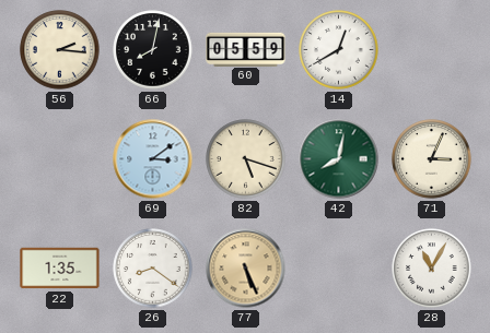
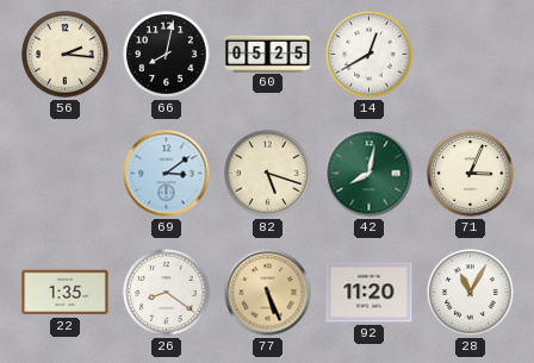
60: 05:59 -> 05:25
92: none -> 11:20
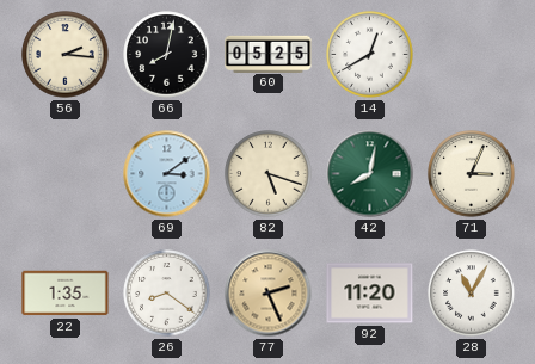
77: 5:26 -> 2:26
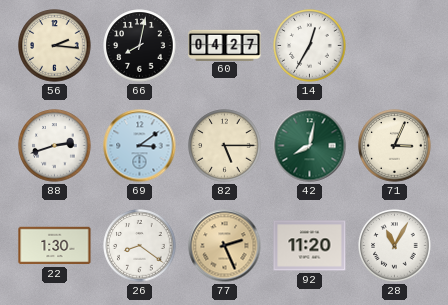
60: 05:25 -> 04:27
14: 12:40 -> 12:35
88: none -> 2:42
82: 5:18 -> 5:15
22: 1:35 -> 1:30
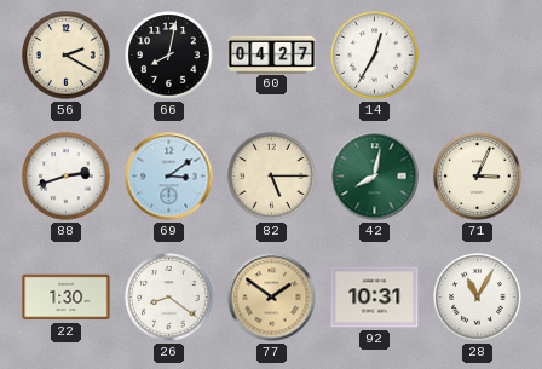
56: 2:16 -> 2:20
77: 2:26 -> 1:51
92: 11:20 -> 10:31
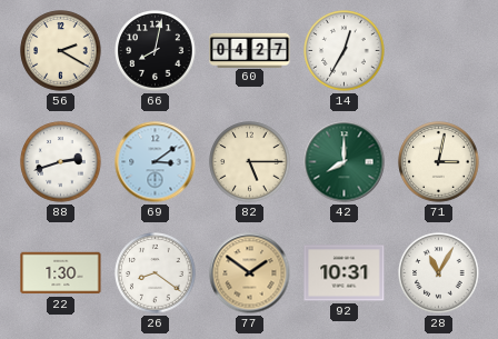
42: 8:02 -> 8:00
71: 3:04 -> 3:02
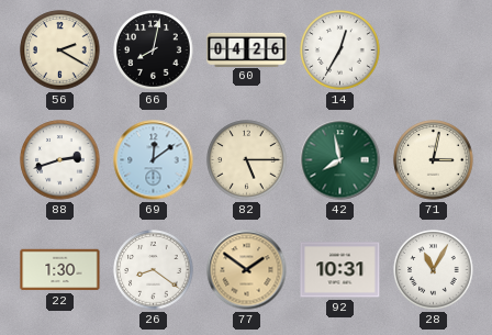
60: 04:27 -> 04:26
69: 3:09 -> 12:09
42: 8:00 -> 7:58
